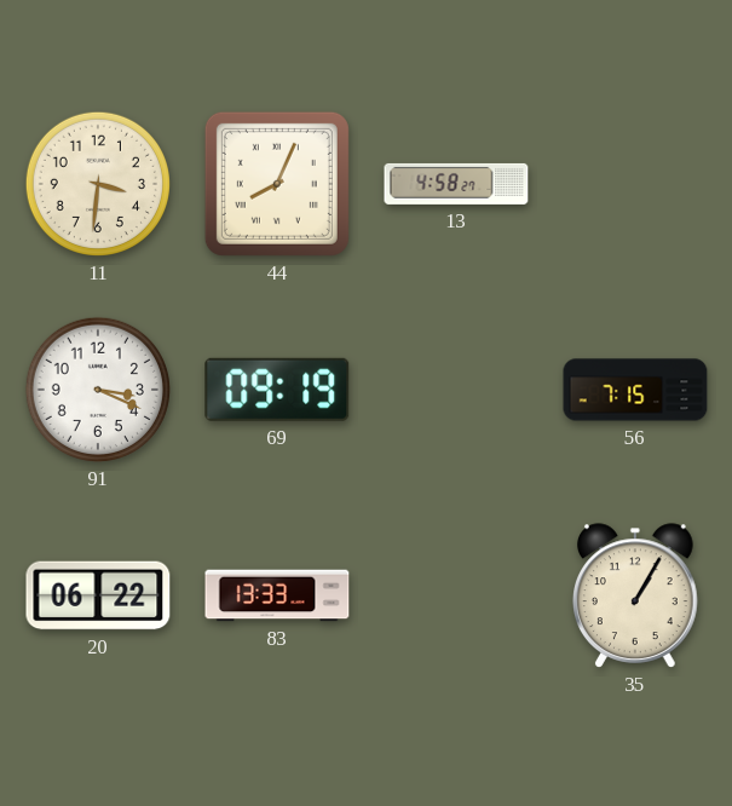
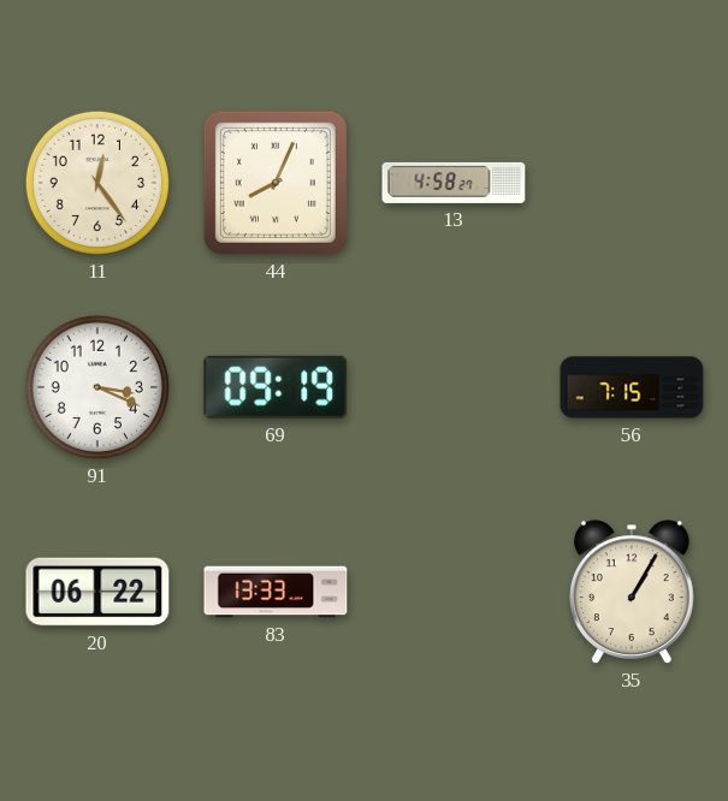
11: 3:31 -> 12:24
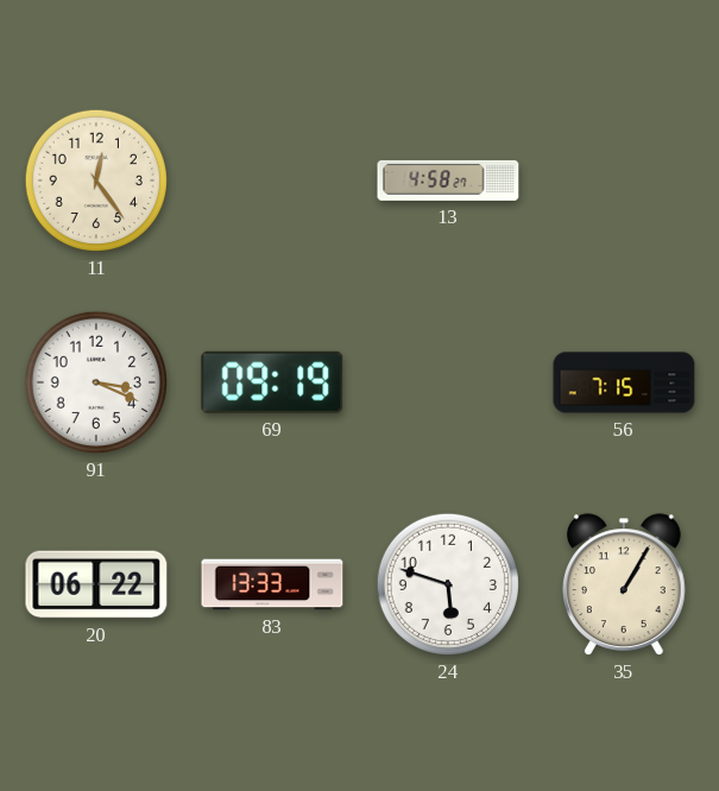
44: 8:04 -> none
24: none -> 5:48
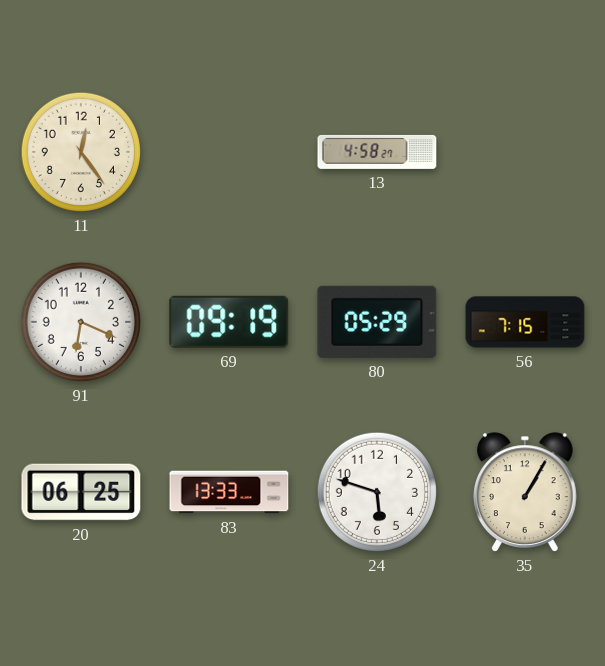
91: 3:19 -> 6:19
80: none -> 05:29
20: 06:22 -> 06:25
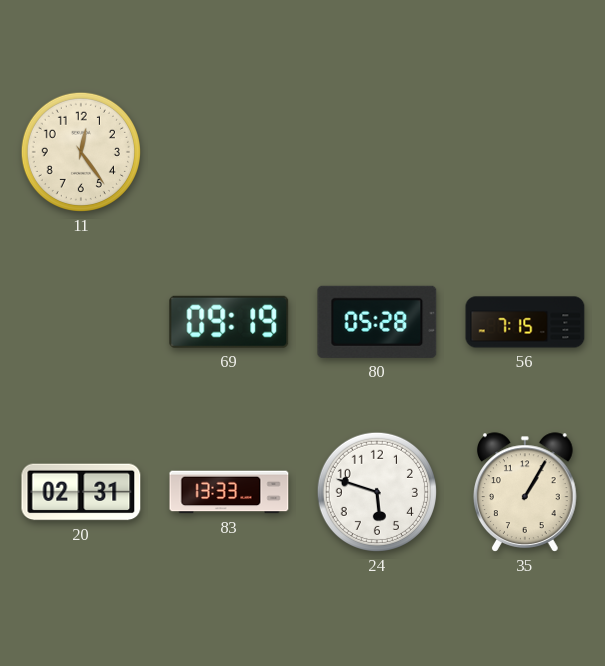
13: 4:58 -> none
91: 6:19 -> none
80: 05:29 -> 05:28
20: 06:25 -> 02:31
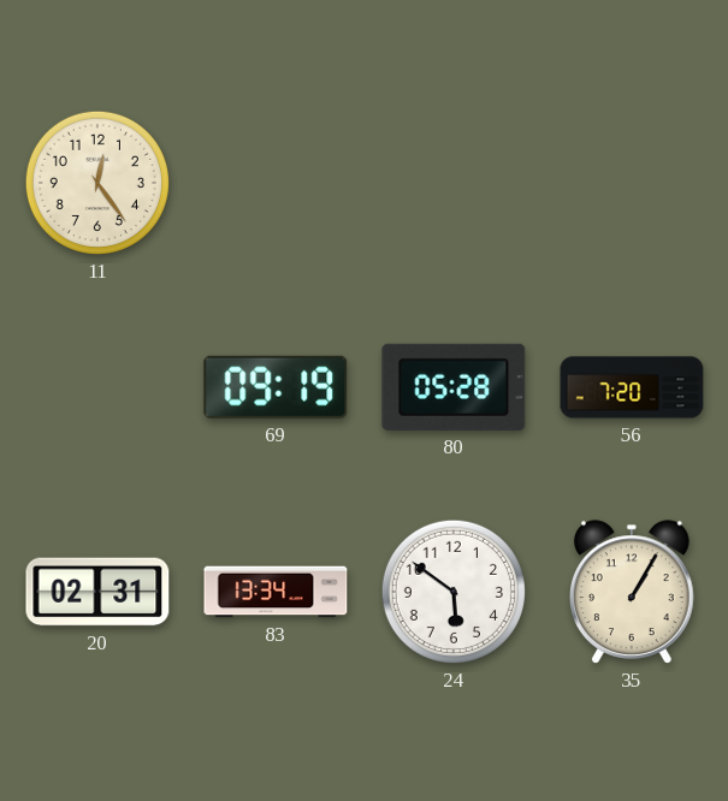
56: 7:15 -> 7:20
83: 13:33 -> 13:34
24: 5:48 -> 5:51
